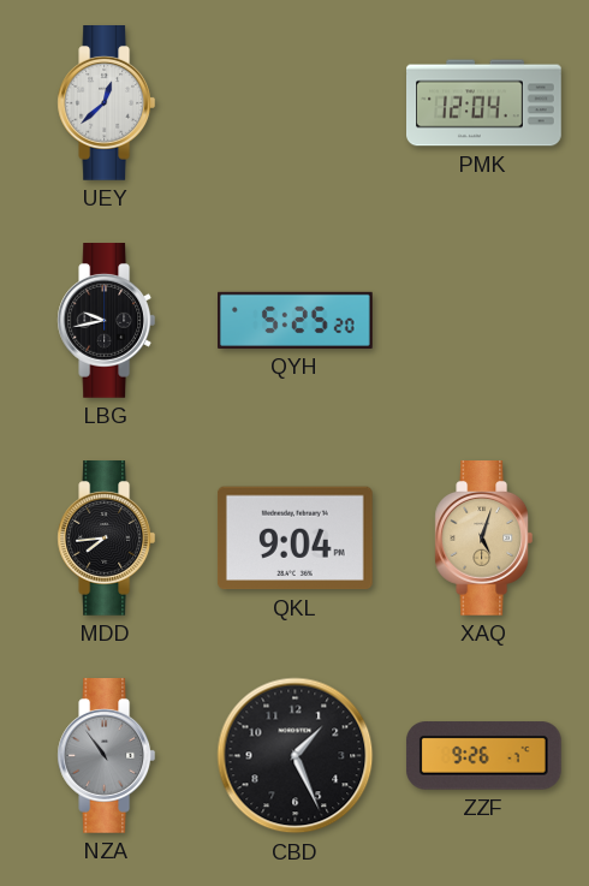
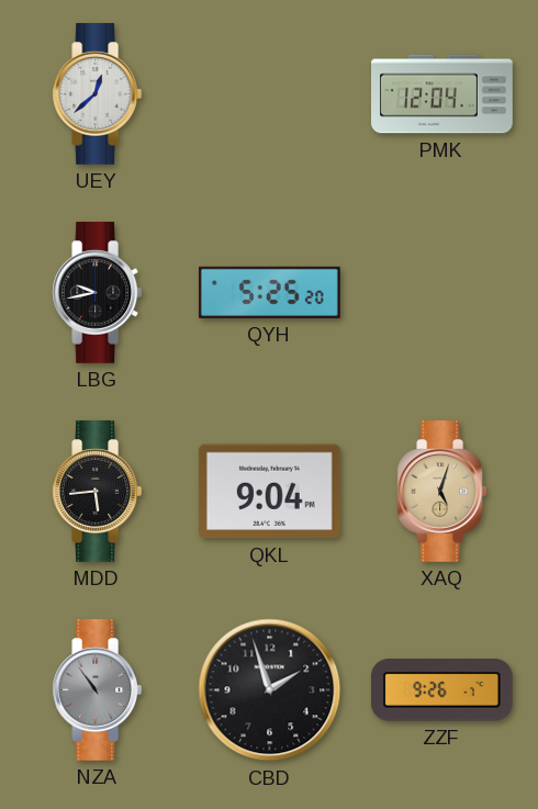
MDD: 7:44 -> 5:44
CBD: 1:26 -> 1:57
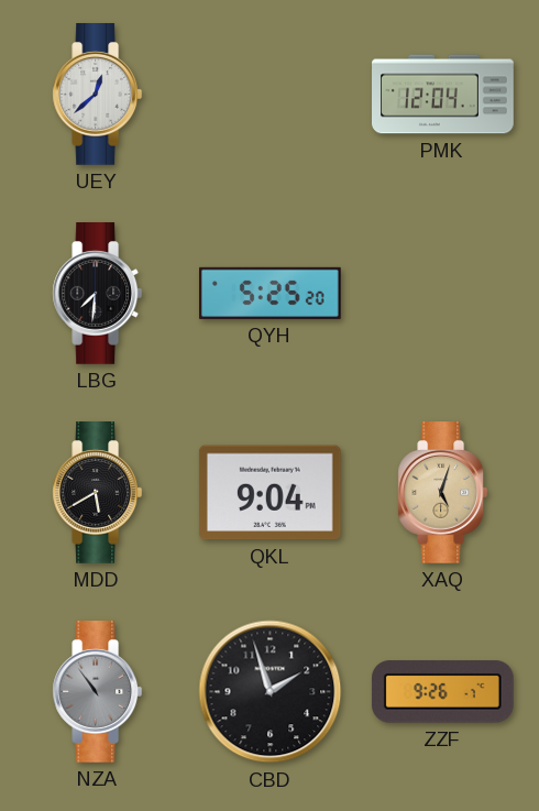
LBG: 9:43 -> 7:31
MDD: 5:44 -> 5:40
